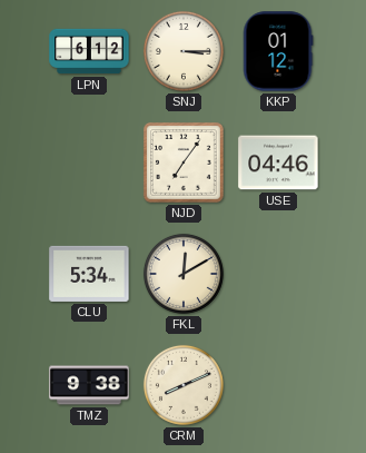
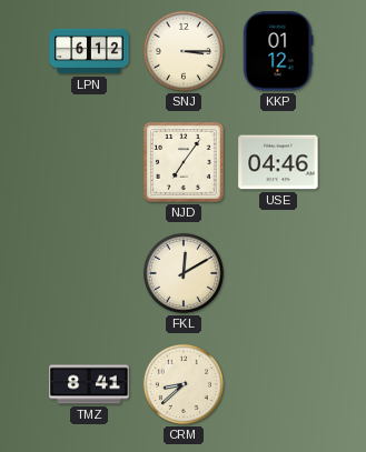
CLU: 5:34 -> none
TMZ: 9:38 -> 8:41
CRM: 8:11 -> 8:38
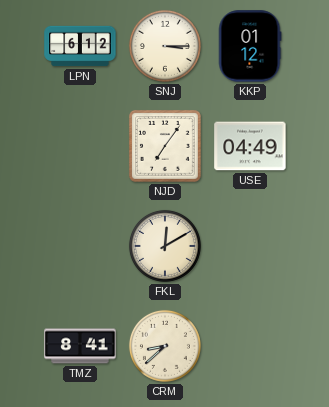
USE: 04:46 -> 04:49
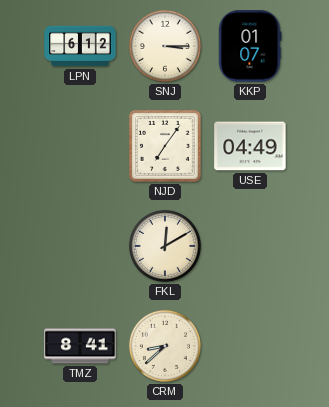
KKP: 01:12 -> 01:07
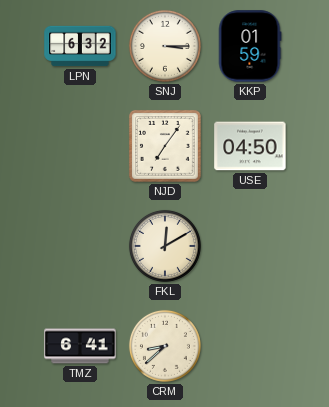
LPN: 6:12 -> 6:32
KKP: 01:07 -> 01:59
USE: 04:49 -> 04:50
TMZ: 8:41 -> 6:41
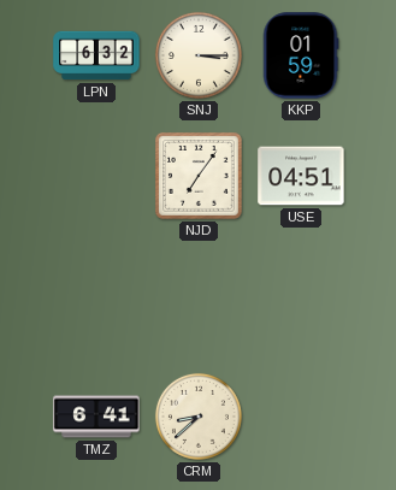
USE: 04:50 -> 04:51
FKL: 12:10 -> none
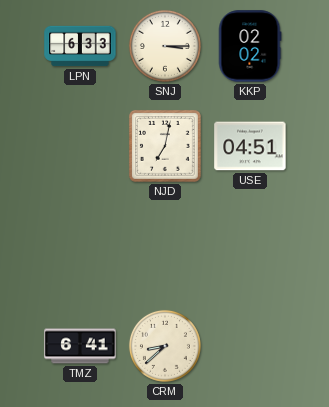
LPN: 6:32 -> 6:33
KKP: 01:59 -> 02:02
NJD: 7:06 -> 7:02
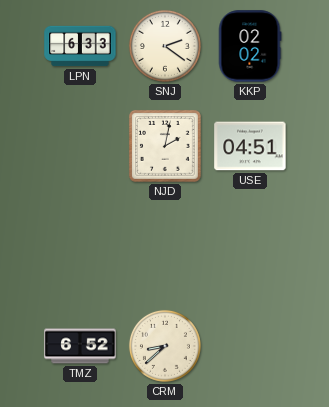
SNJ: 3:15 -> 2:21
NJD: 7:02 -> 2:02
TMZ: 6:41 -> 6:52
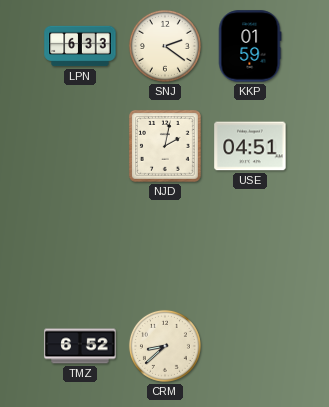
KKP: 02:02 -> 01:59
